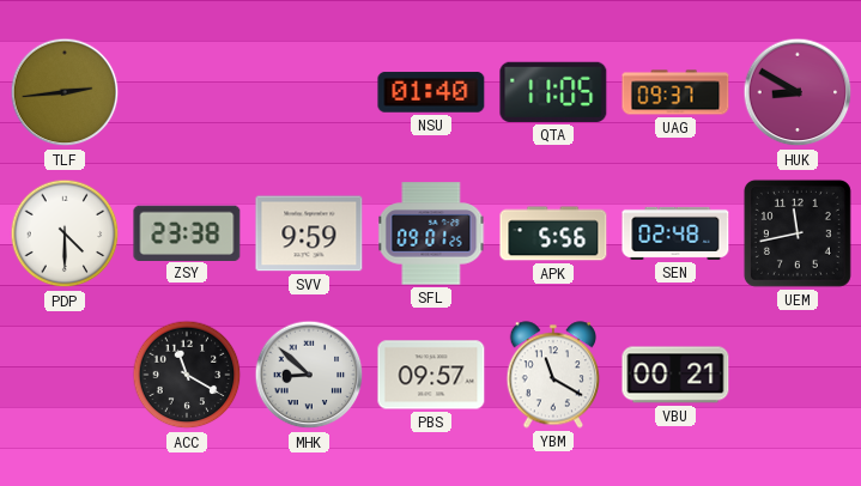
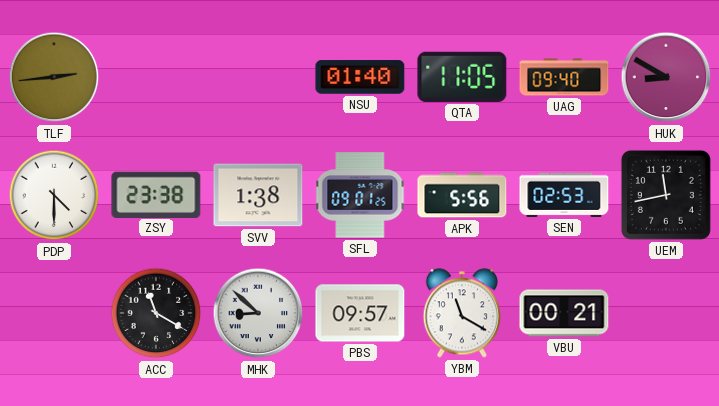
UAG: 09:37 -> 09:40
SVV: 9:59 -> 1:38
SEN: 02:48 -> 02:53
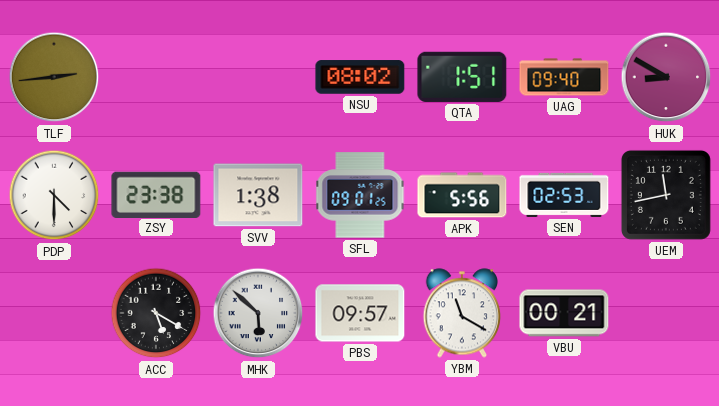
NSU: 01:40 -> 08:02
QTA: 11:05 -> 1:51
ACC: 11:20 -> 5:20
MHK: 8:52 -> 5:52
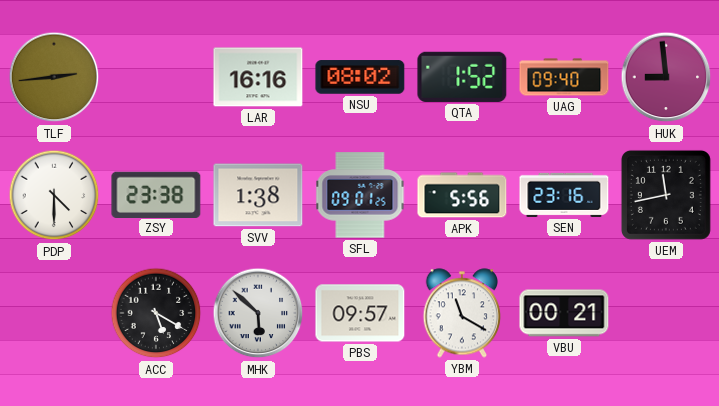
LAR: none -> 16:16
QTA: 1:51 -> 1:52
HUK: 8:50 -> 8:59
SEN: 02:53 -> 23:16
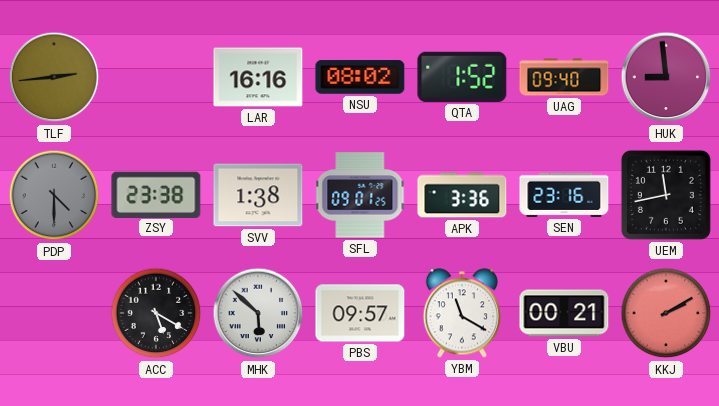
PDP dial: white -> grey
APK: 5:56 -> 3:36
KKJ: none -> 2:10
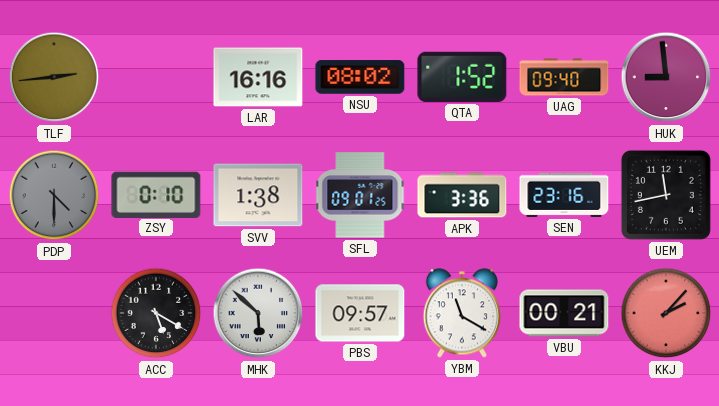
ZSY: 23:38 -> 0:10
KKJ: 2:10 -> 2:07
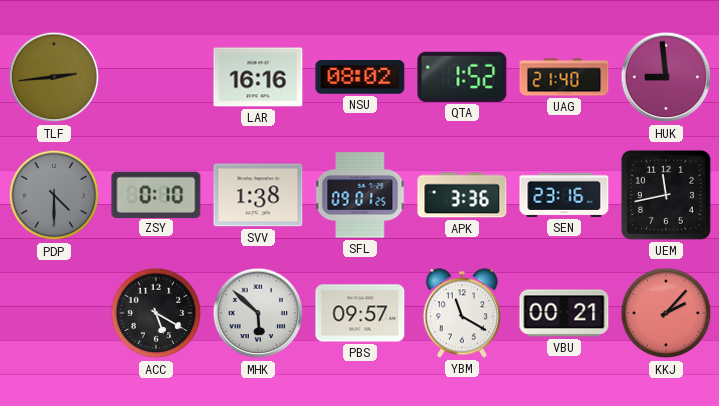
UAG: 09:40 -> 21:40
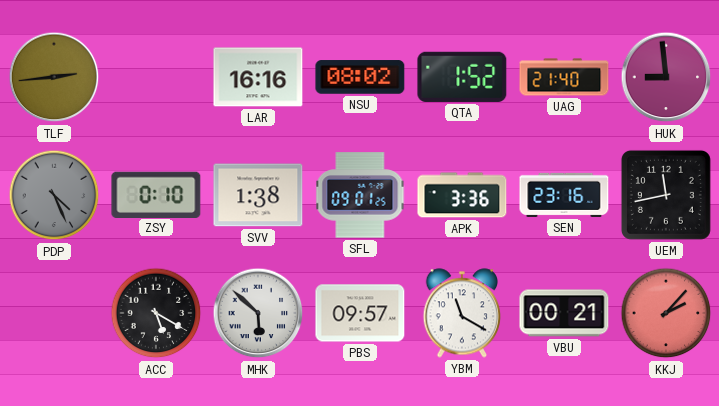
PDP: 4:30 -> 4:26
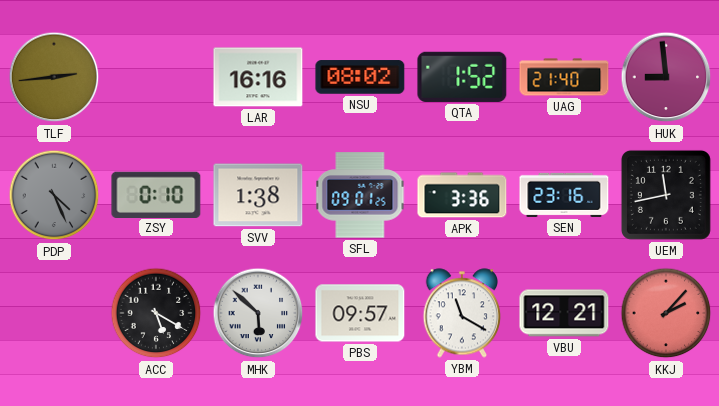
VBU: 00:21 -> 12:21
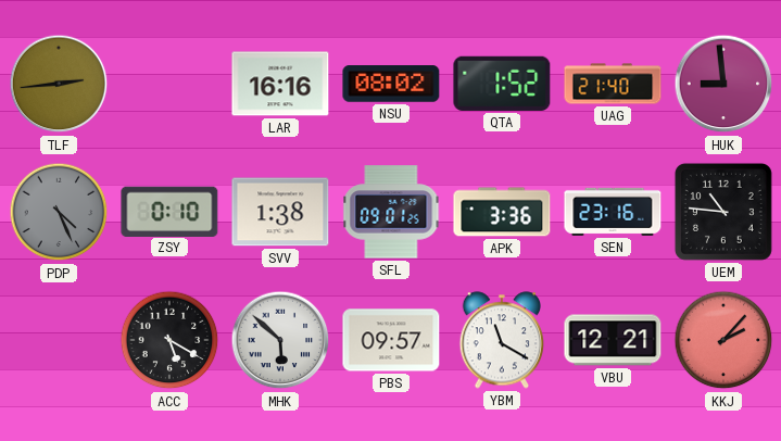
UEM: 11:43 -> 10:46
